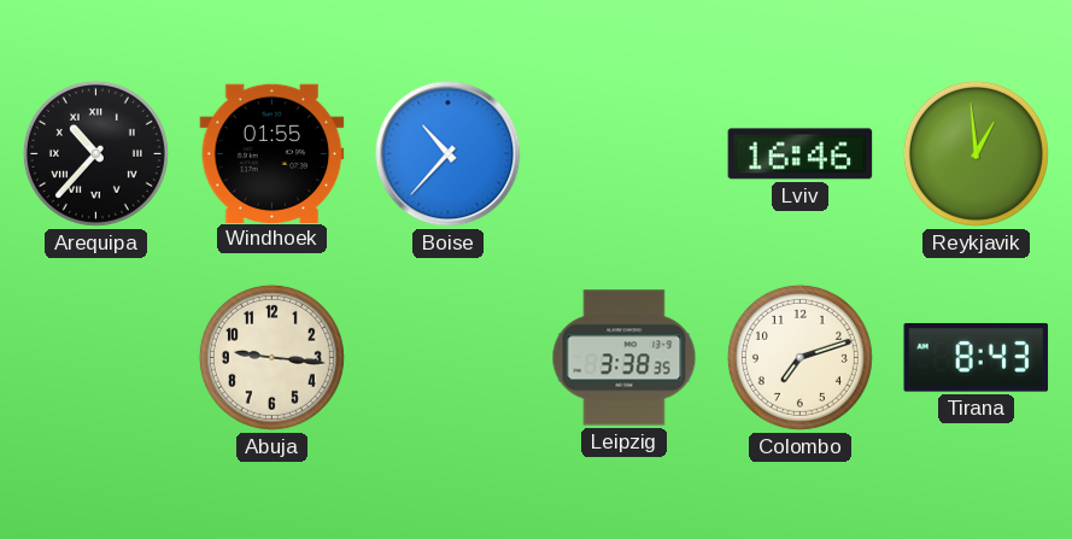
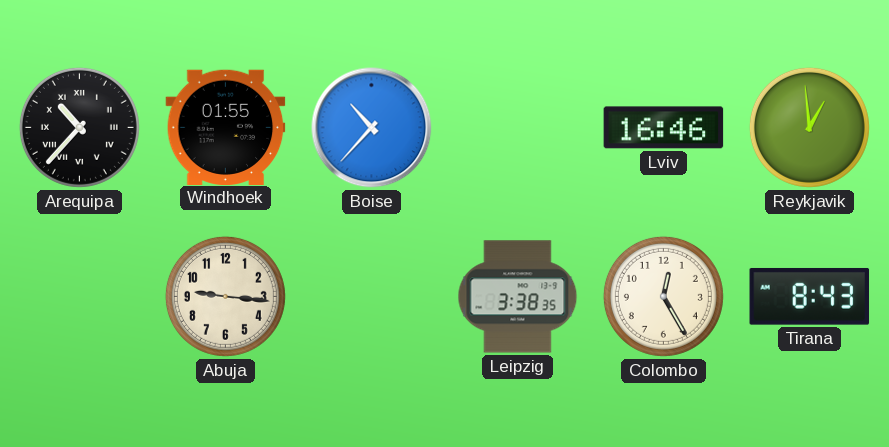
Colombo: 7:12 -> 12:25
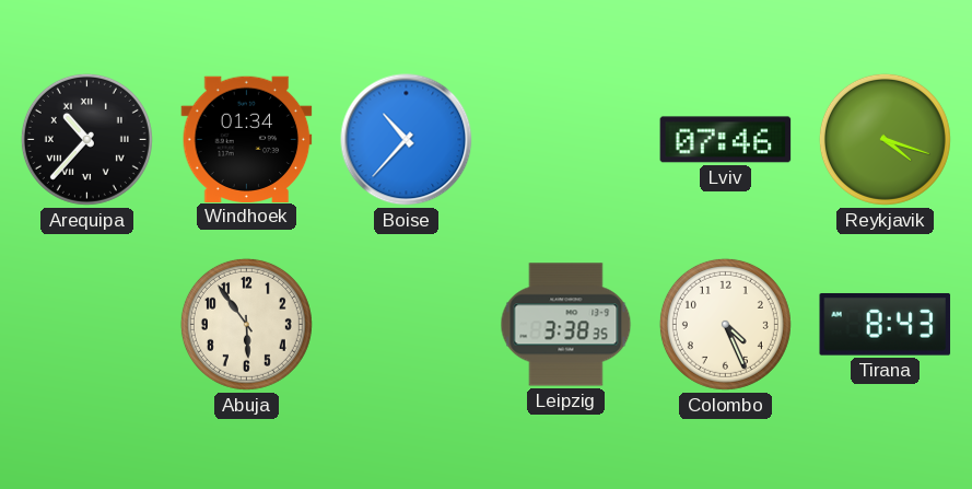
Windhoek: 01:55 -> 01:34
Lviv: 16:46 -> 07:46
Reykjavik: 12:59 -> 4:18
Abuja: 9:16 -> 5:54
Colombo: 12:25 -> 4:26
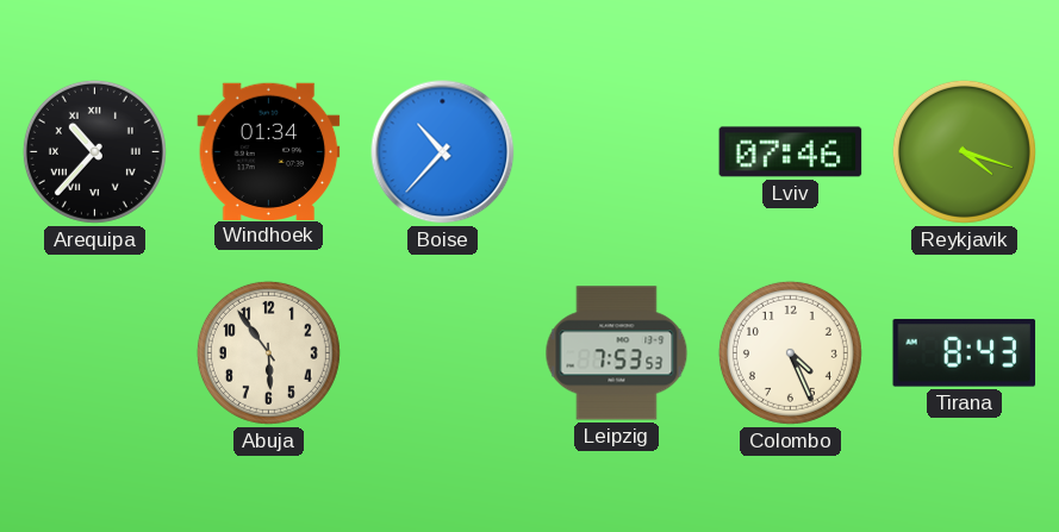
Leipzig: 3:38 -> 7:53
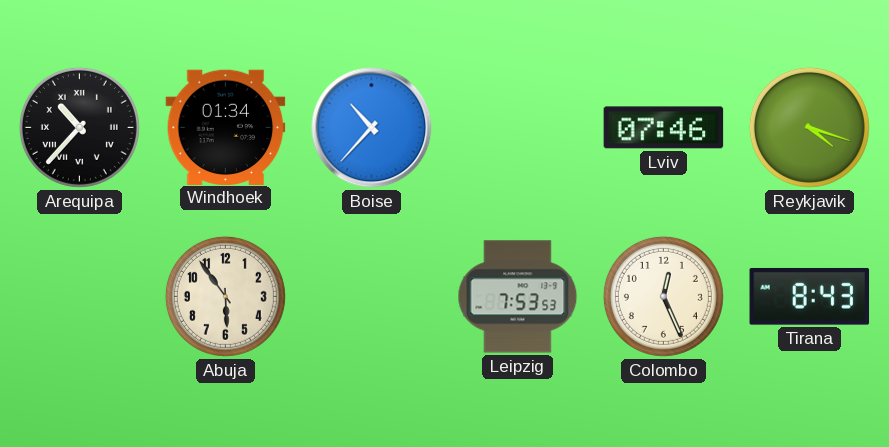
Colombo: 4:26 -> 12:26
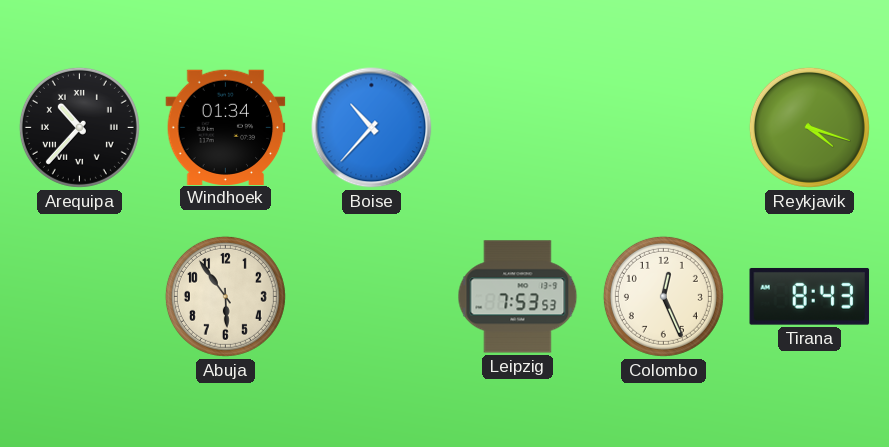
Lviv: 07:46 -> none
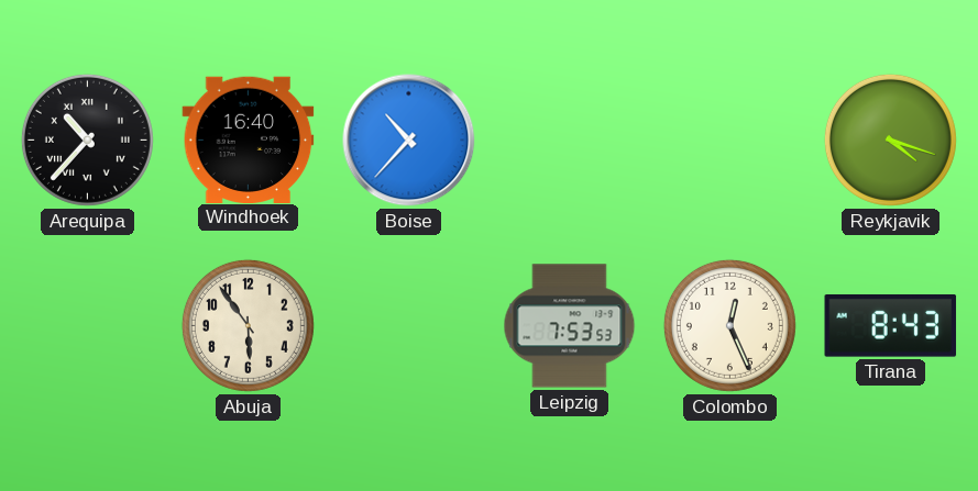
Windhoek: 01:34 -> 16:40
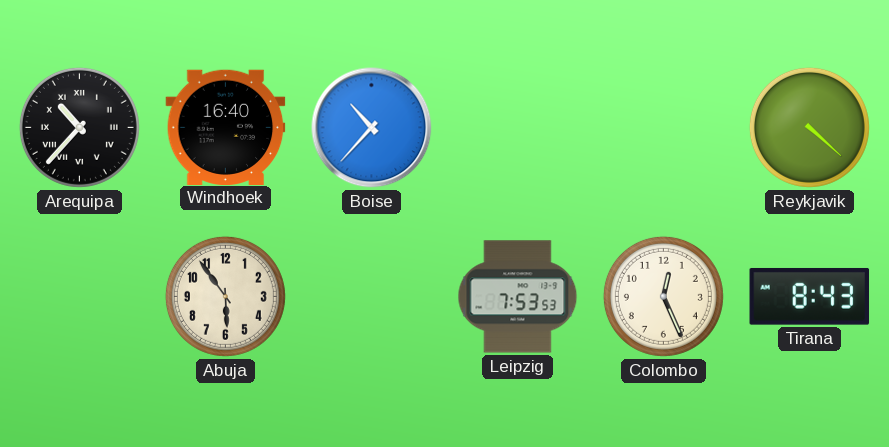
Reykjavik: 4:18 -> 4:22
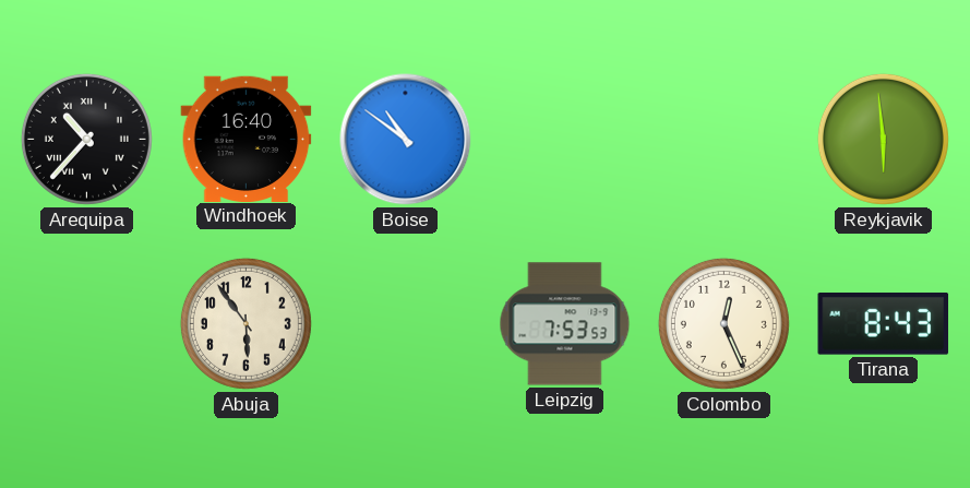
Boise: 10:37 -> 10:51
Reykjavik: 4:22 -> 5:59
